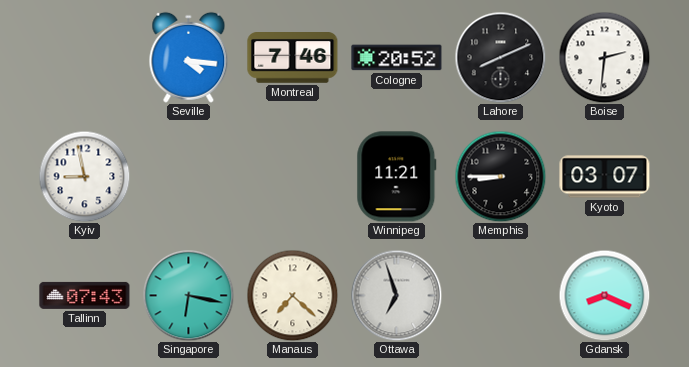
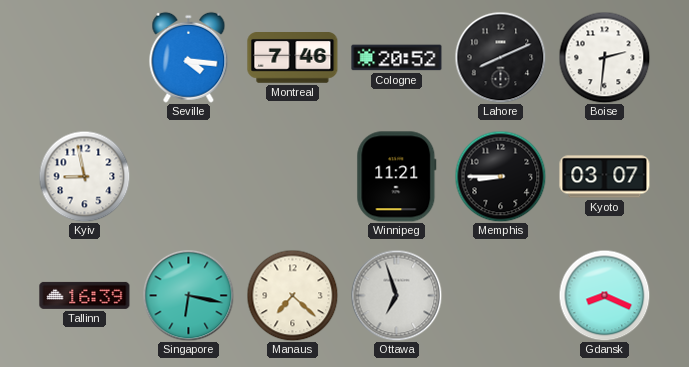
Tallinn: 07:43 -> 16:39
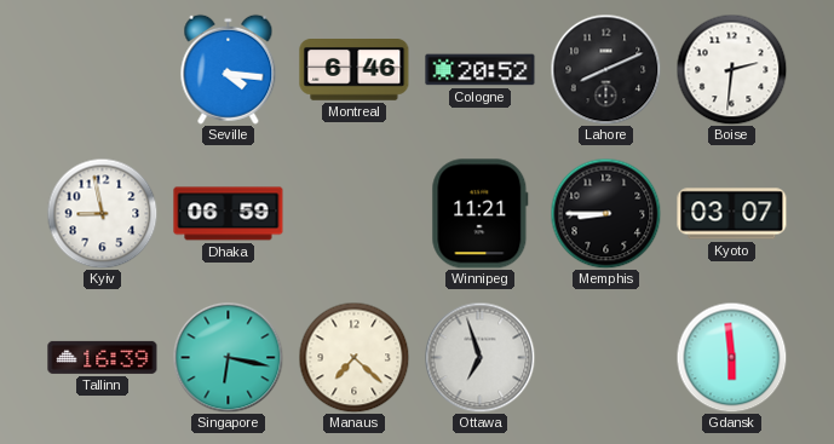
Montreal: 7:46 -> 6:46
Dhaka: none -> 06:59
Gdansk: 8:19 -> 5:59
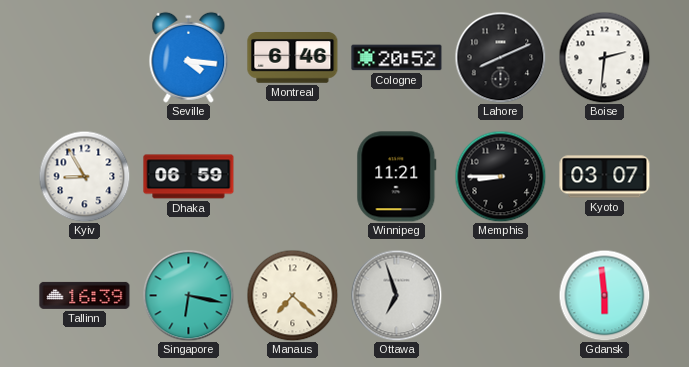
Kyiv: 8:58 -> 8:55
